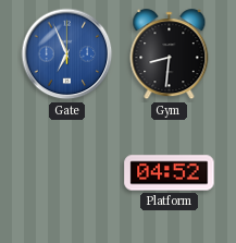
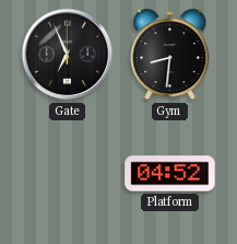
Gate dial: blue -> black
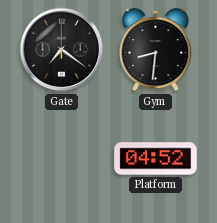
Gate: 6:56 -> 7:21
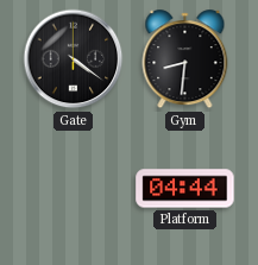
Gate: 7:21 -> 4:21
Platform: 04:52 -> 04:44
